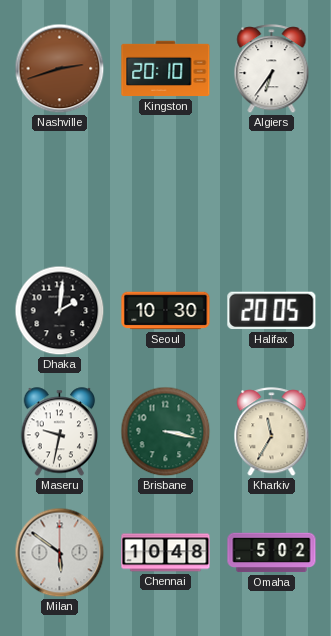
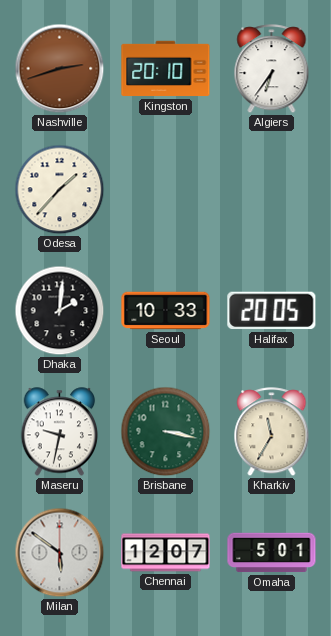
Odesa: none -> 1:37
Seoul: 10:30 -> 10:33
Chennai: 10:48 -> 12:07
Omaha: 5:02 -> 5:01
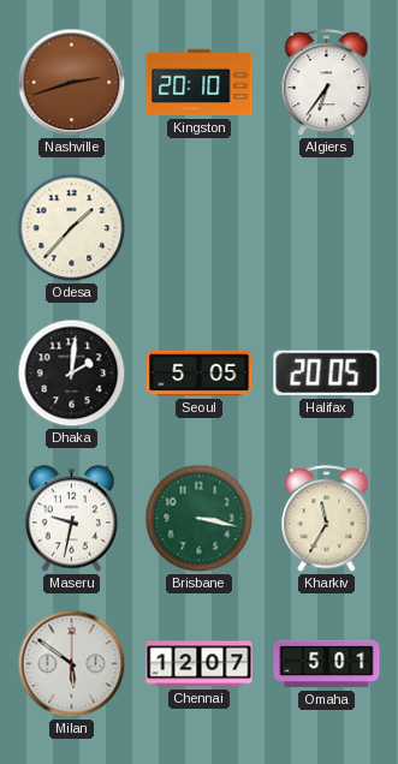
Seoul: 10:33 -> 5:05
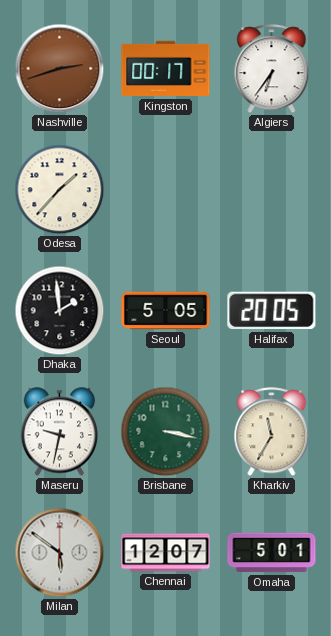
Kingston: 20:10 -> 00:17
Dhaka: 2:01 -> 1:59
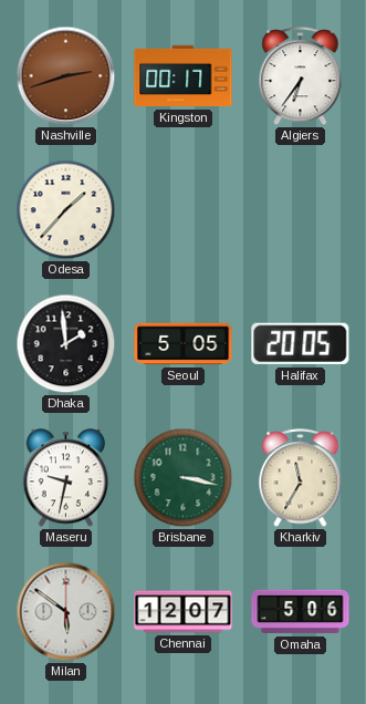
Omaha: 5:01 -> 5:06
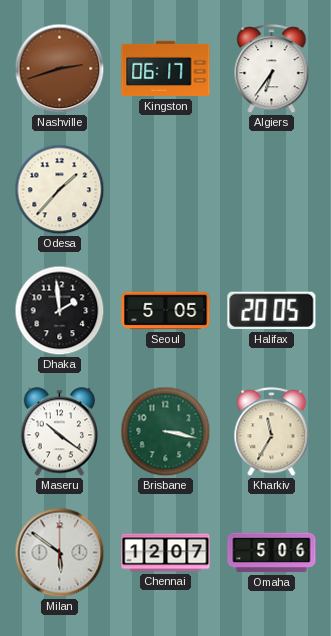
Kingston: 00:17 -> 06:17
Maseru: 9:32 -> 10:21
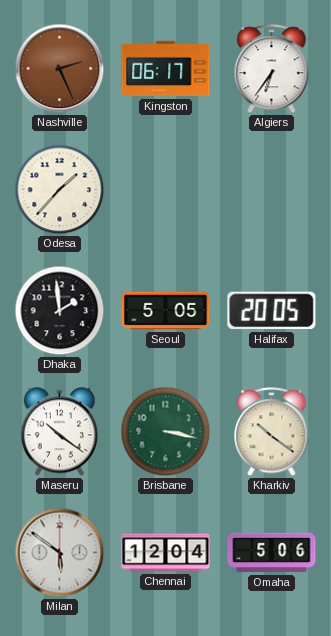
Nashville: 2:42 -> 2:26
Kharkiv: 11:35 -> 10:21
Chennai: 12:07 -> 12:04
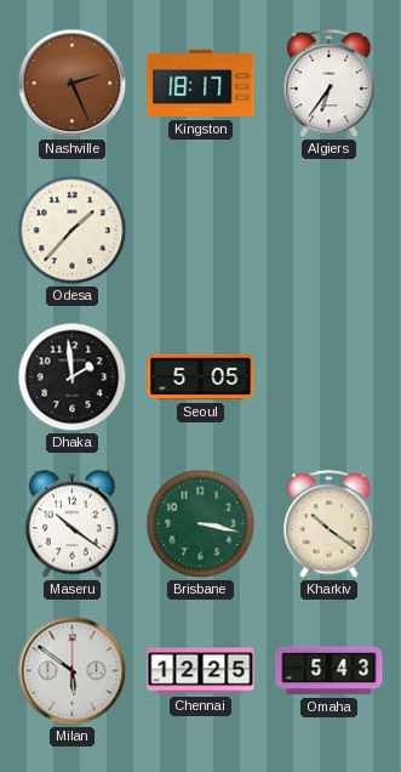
Kingston: 06:17 -> 18:17
Halifax: 20:05 -> none
Chennai: 12:04 -> 12:25
Omaha: 5:06 -> 5:43
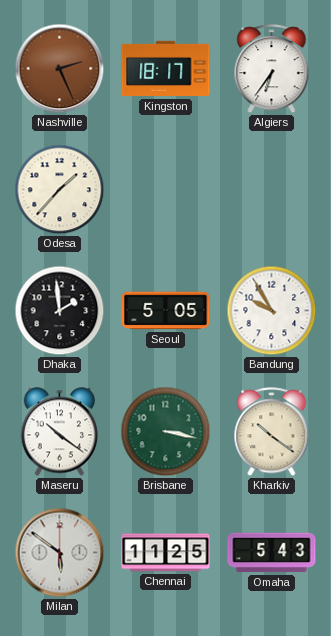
Bandung: none -> 9:55
Chennai: 12:25 -> 11:25
